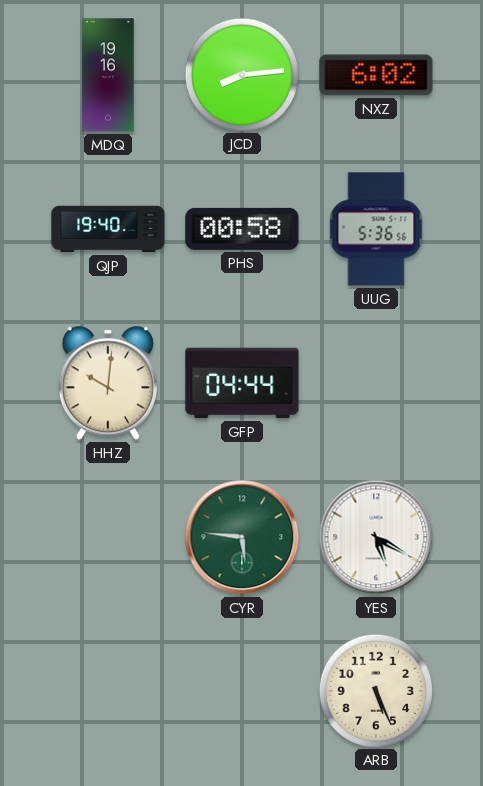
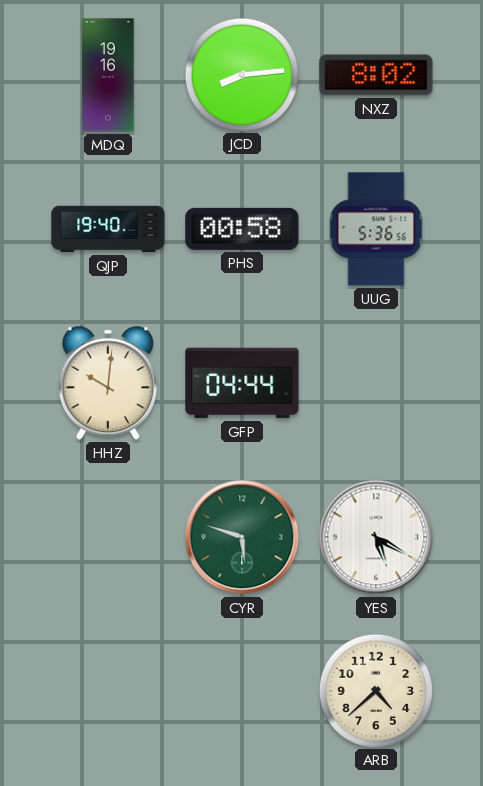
NXZ: 6:02 -> 8:02
CYR: 5:46 -> 5:48
ARB: 5:26 -> 4:38
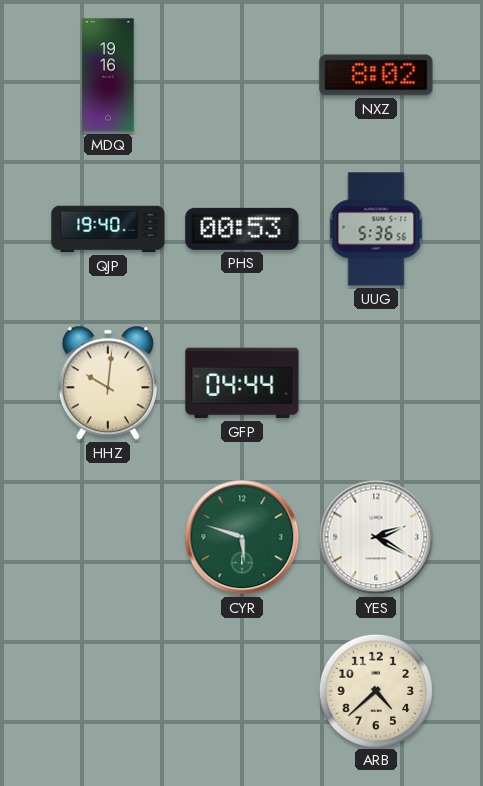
JCD: 8:14 -> none
PHS: 00:58 -> 00:53
YES: 5:20 -> 2:20
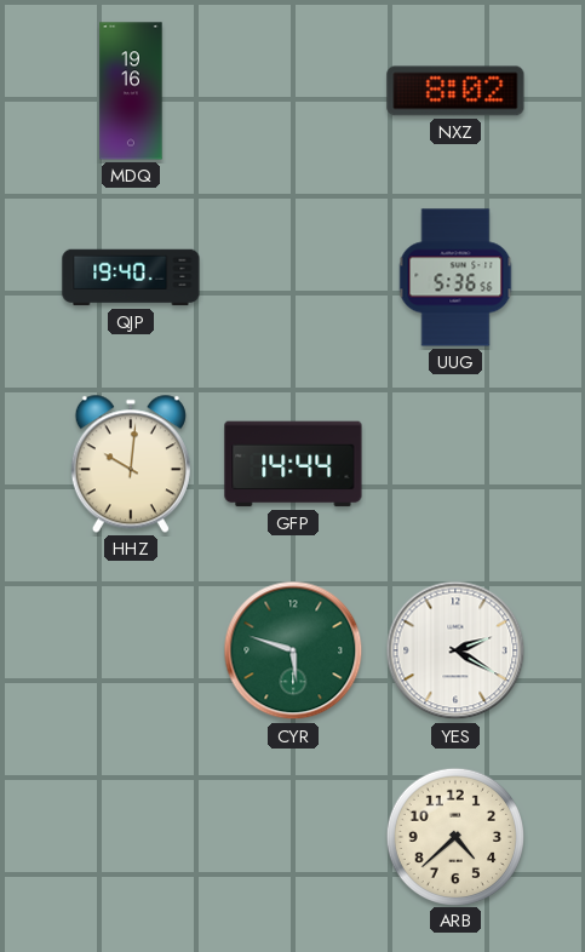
PHS: 00:53 -> none
GFP: 04:44 -> 14:44
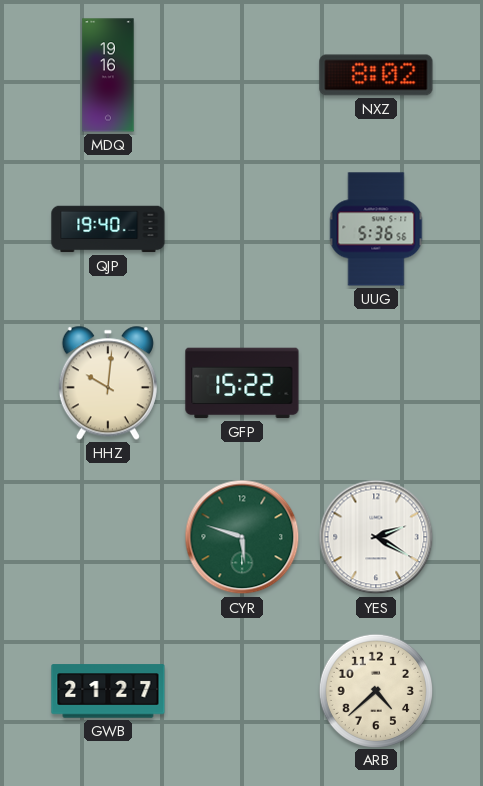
GFP: 14:44 -> 15:22
GWB: none -> 21:27
